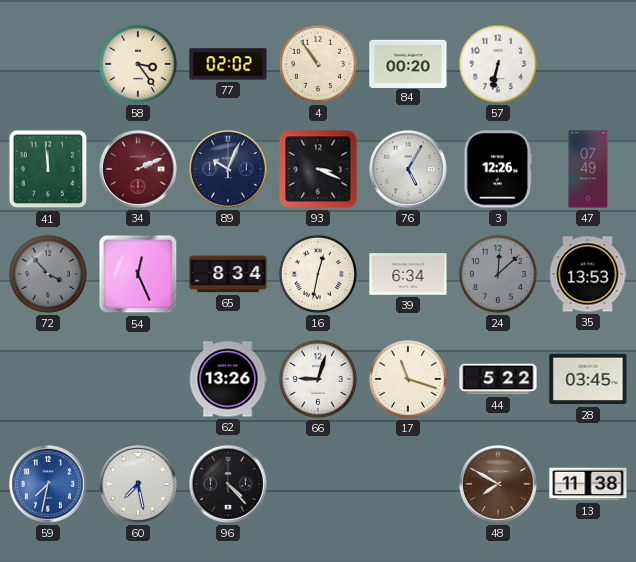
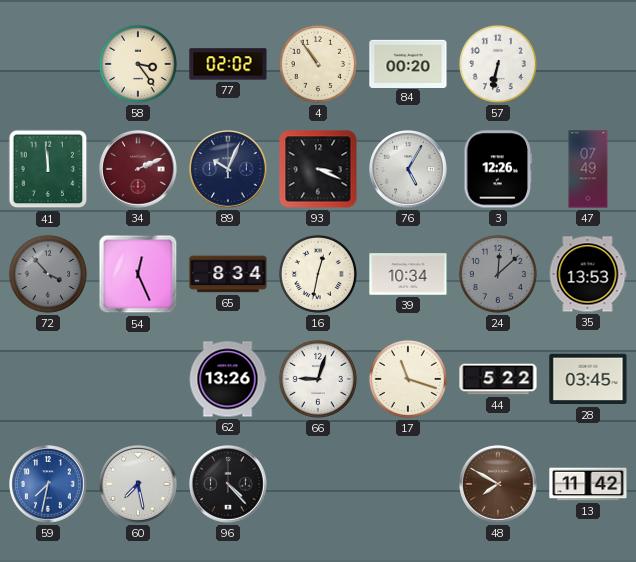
39: 6:34 -> 10:34
13: 11:38 -> 11:42
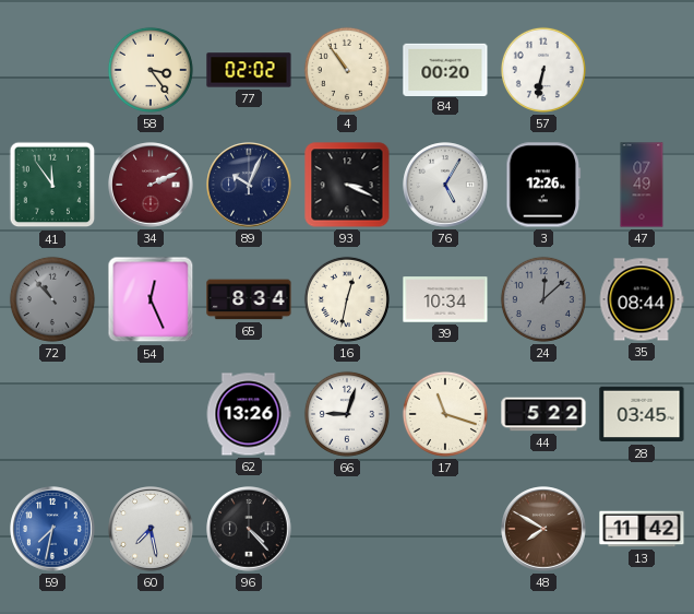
41: 11:59 -> 11:54
72: 3:53 -> 10:53
35: 13:53 -> 08:44
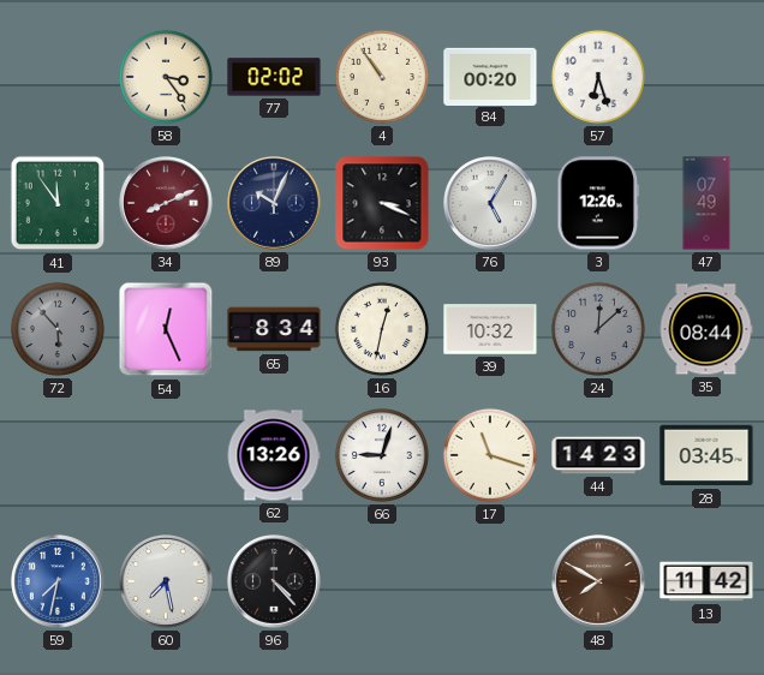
57: 6:32 -> 6:27
34: 2:11 -> 8:11
72: 10:53 -> 5:53
39: 10:34 -> 10:32
44: 5:22 -> 14:23
